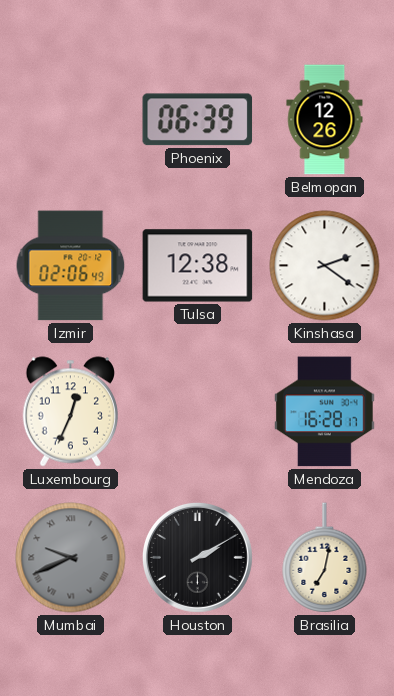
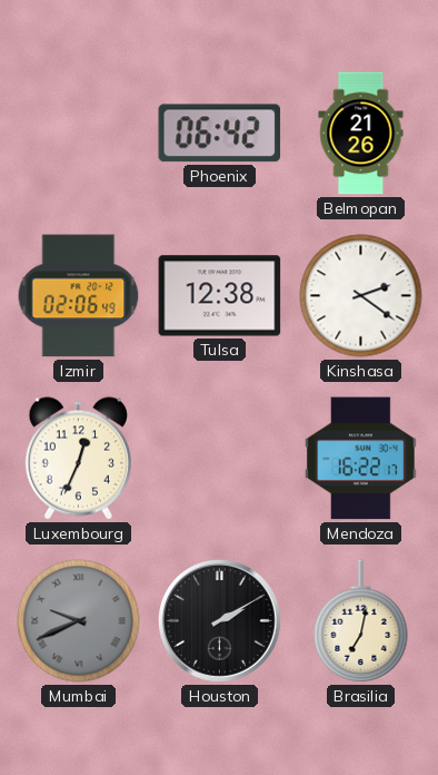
Phoenix: 06:39 -> 06:42
Belmopan: 12:26 -> 21:26
Mendoza: 16:28 -> 16:22
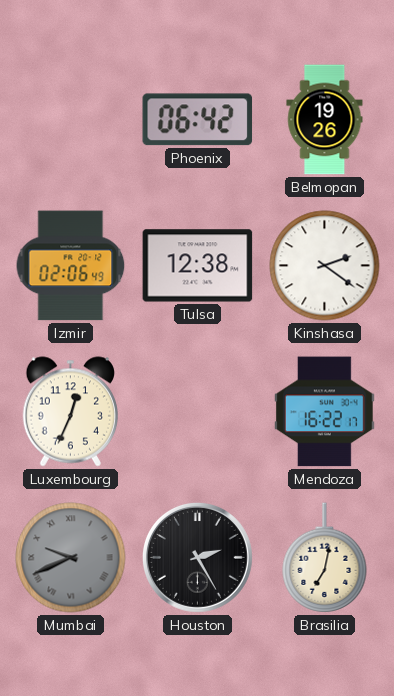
Belmopan: 21:26 -> 19:26
Houston: 2:10 -> 2:25
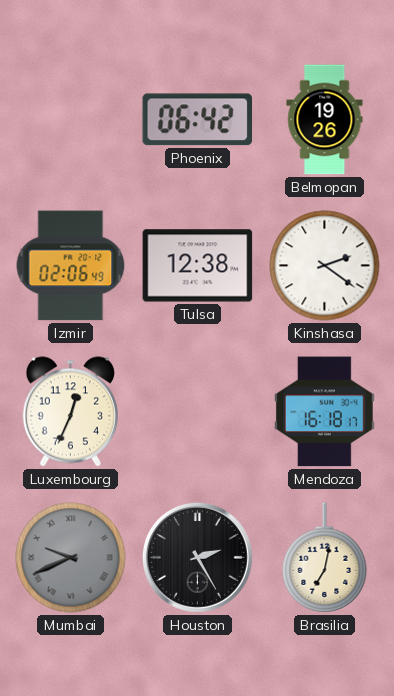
Mendoza: 16:22 -> 16:18
